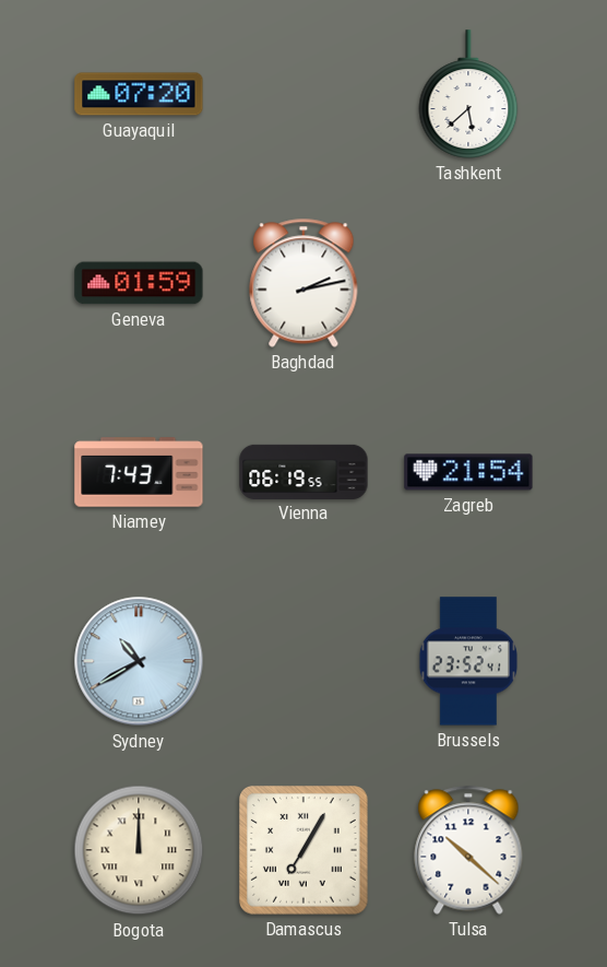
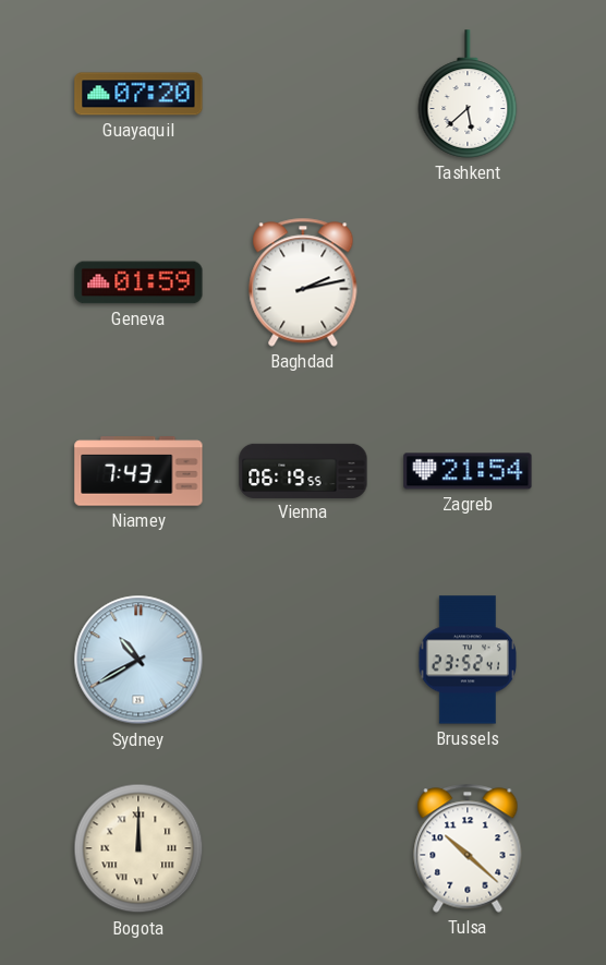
Damascus: 7:05 -> none
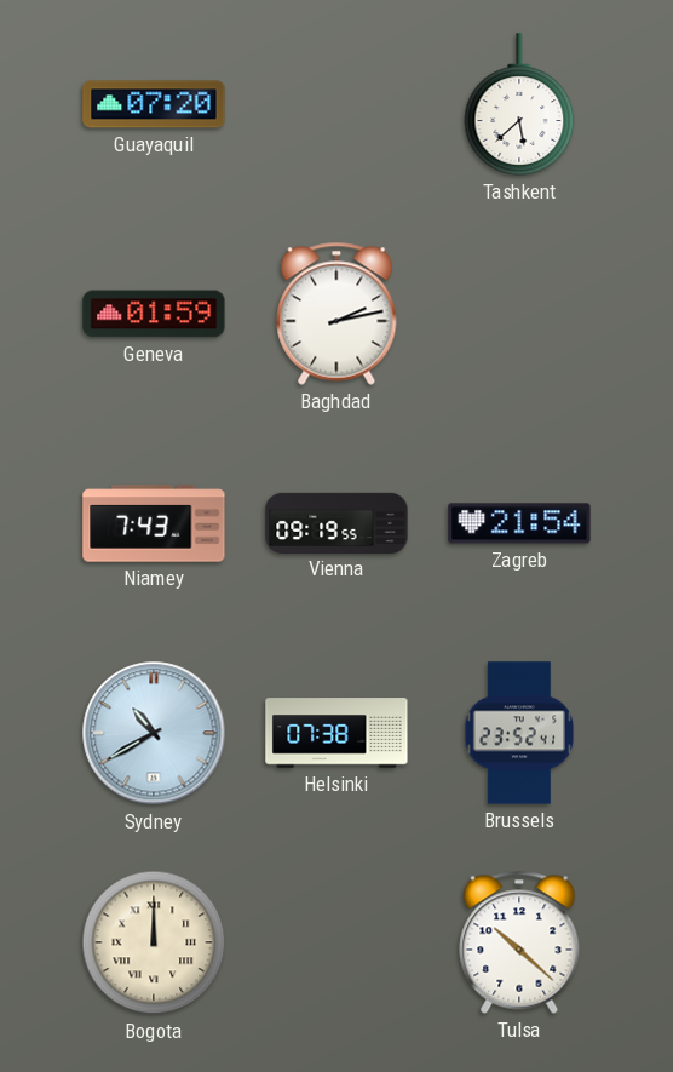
Vienna: 06:19 -> 09:19
Helsinki: none -> 07:38
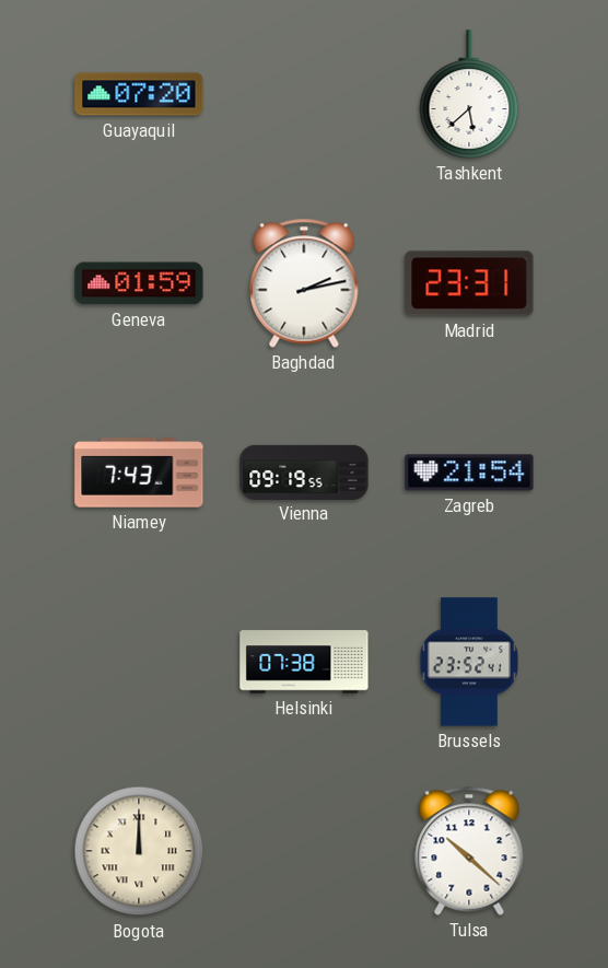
Madrid: none -> 23:31
Sydney: 10:40 -> none
